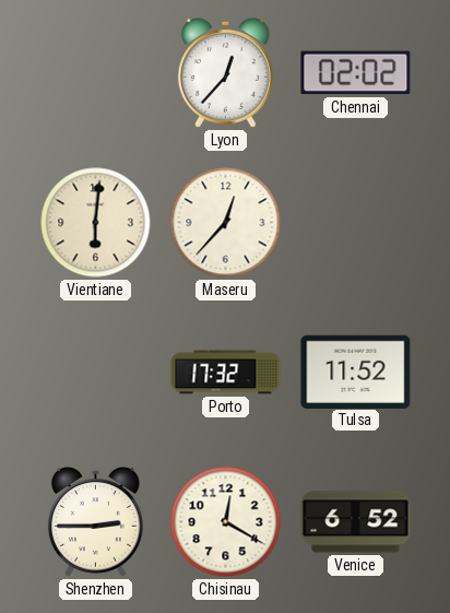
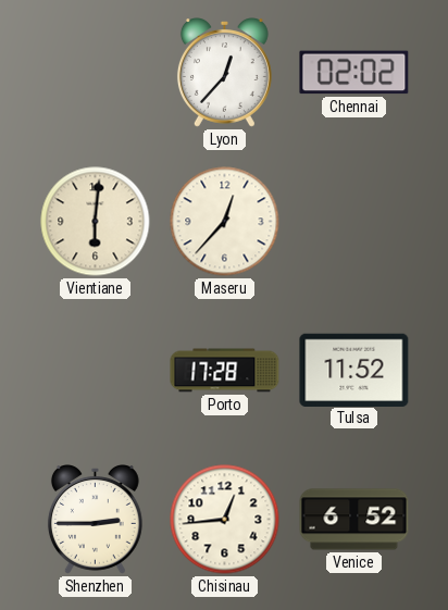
Porto: 17:32 -> 17:28
Chisinau: 12:20 -> 12:44
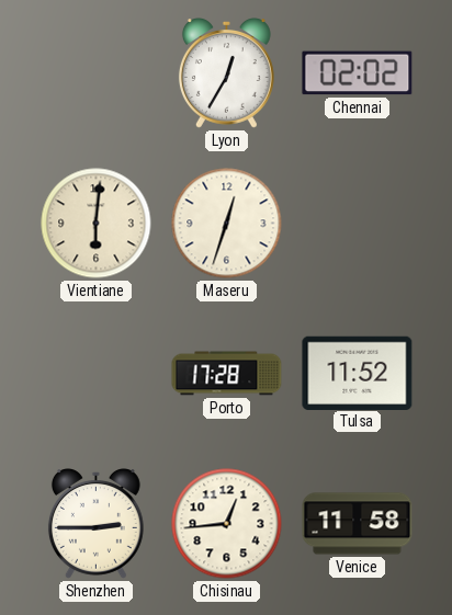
Lyon: 12:37 -> 12:35
Maseru: 12:37 -> 12:33
Venice: 6:52 -> 11:58
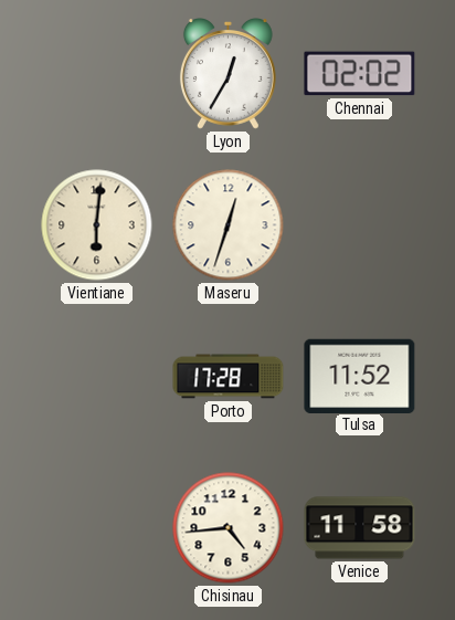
Shenzhen: 2:45 -> none
Chisinau: 12:44 -> 4:44
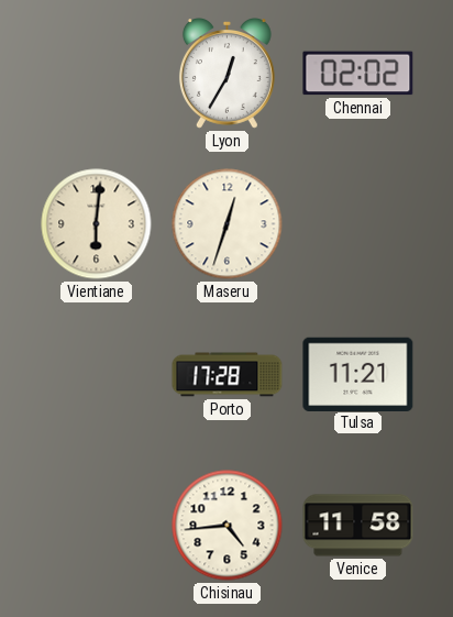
Tulsa: 11:52 -> 11:21
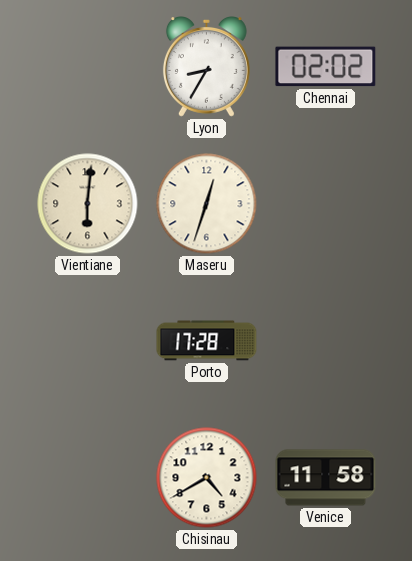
Lyon: 12:35 -> 8:35
Tulsa: 11:21 -> none
Chisinau: 4:44 -> 4:40
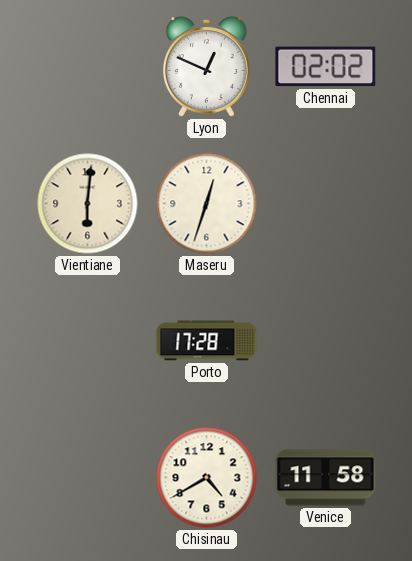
Lyon: 8:35 -> 12:49
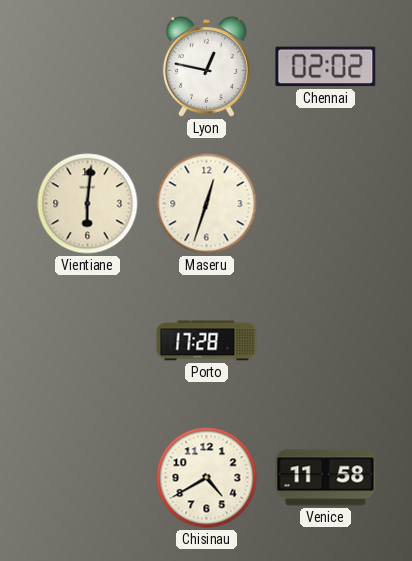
Lyon: 12:49 -> 12:47
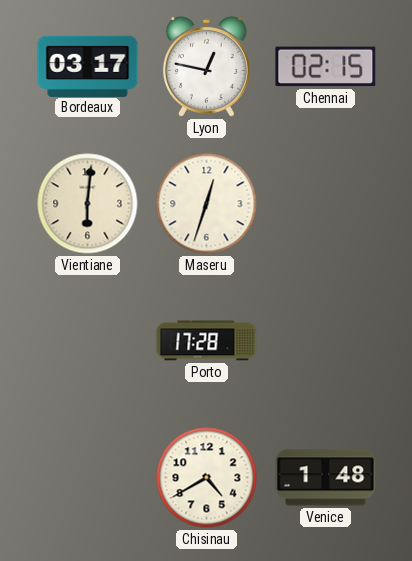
Bordeaux: none -> 03:17
Chennai: 02:02 -> 02:15
Venice: 11:58 -> 1:48
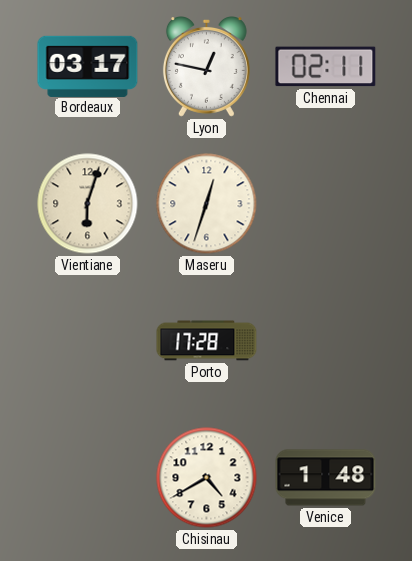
Chennai: 02:15 -> 02:11
Vientiane: 6:01 -> 6:03
